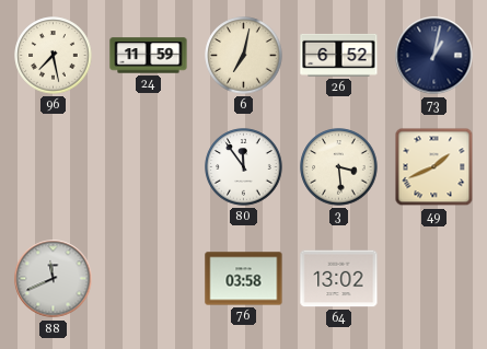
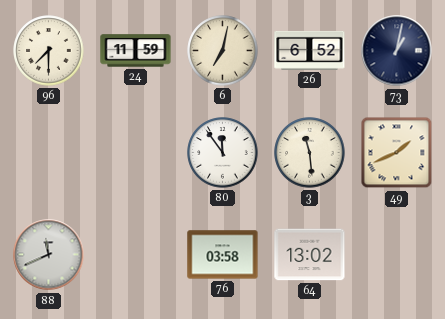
96: 7:28 -> 7:30
3: 3:29 -> 11:29
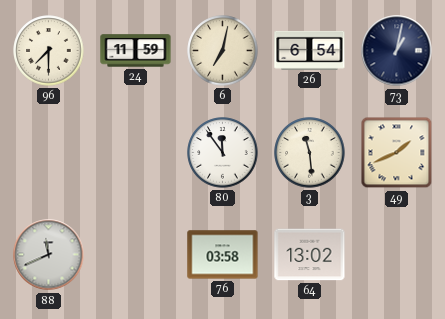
26: 6:52 -> 6:54
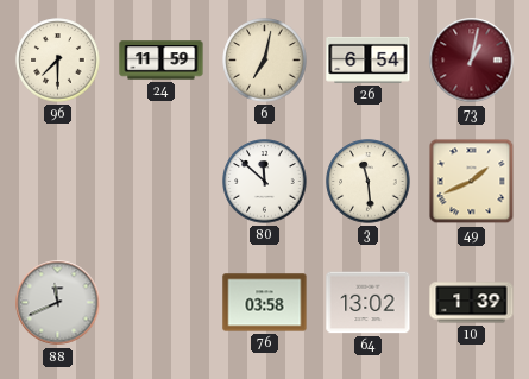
73 dial: navy -> burgundy
80: 11:54 -> 11:52
10: none -> 1:39
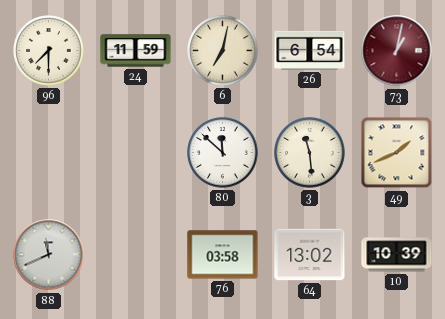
10: 1:39 -> 10:39
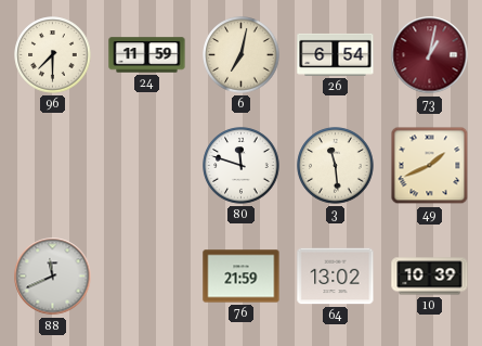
80: 11:52 -> 11:48
76: 03:58 -> 21:59
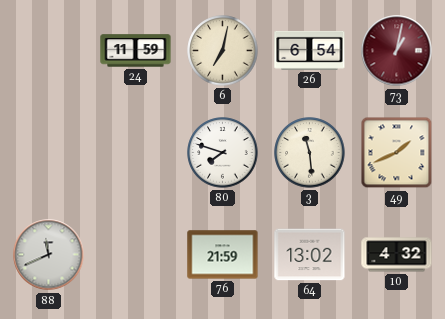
96: 7:30 -> none
80: 11:48 -> 7:48
10: 10:39 -> 4:32
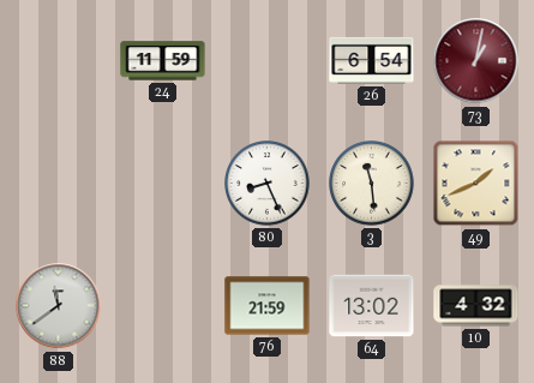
6: 7:02 -> none
80: 7:48 -> 8:26
88: 11:41 -> 11:39
